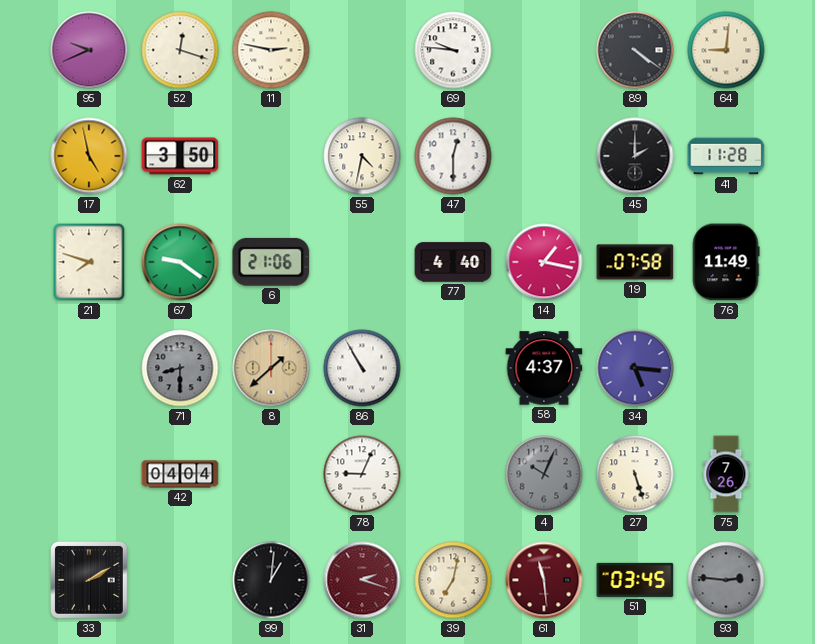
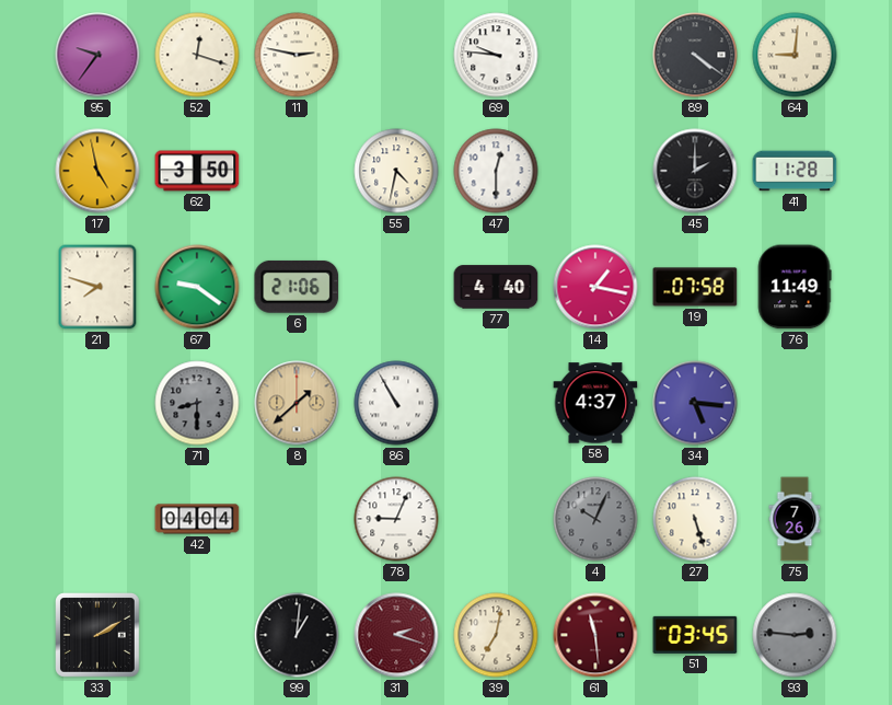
95: 9:41 -> 9:36
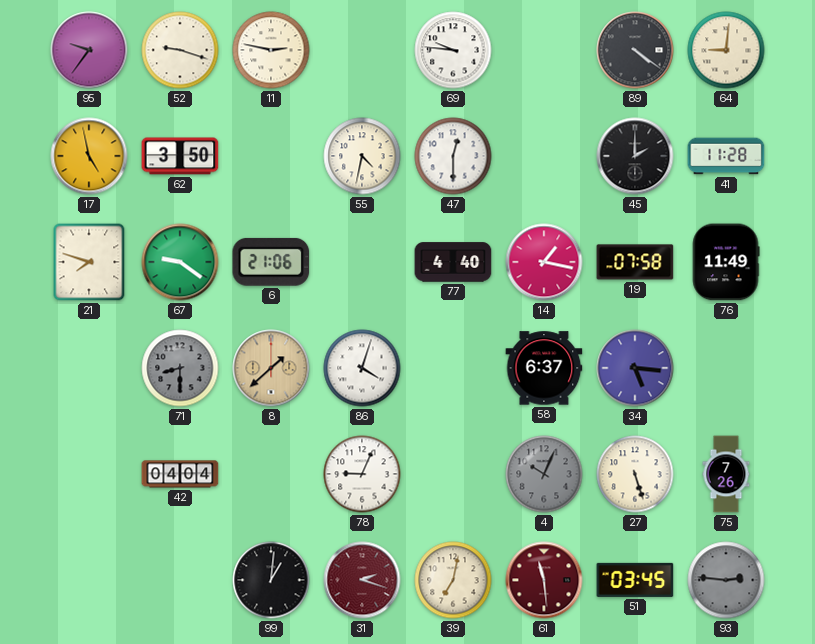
52: 12:18 -> 9:18
86: 10:55 -> 4:03
58: 4:37 -> 6:37
33: 2:10 -> none
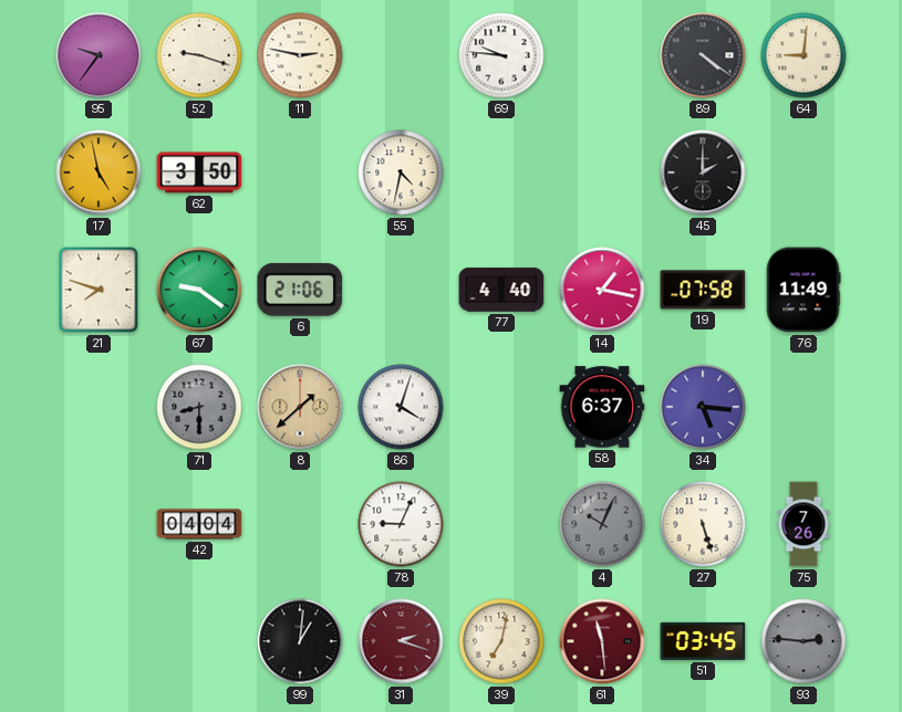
47: 12:30 -> none
41: 11:28 -> none
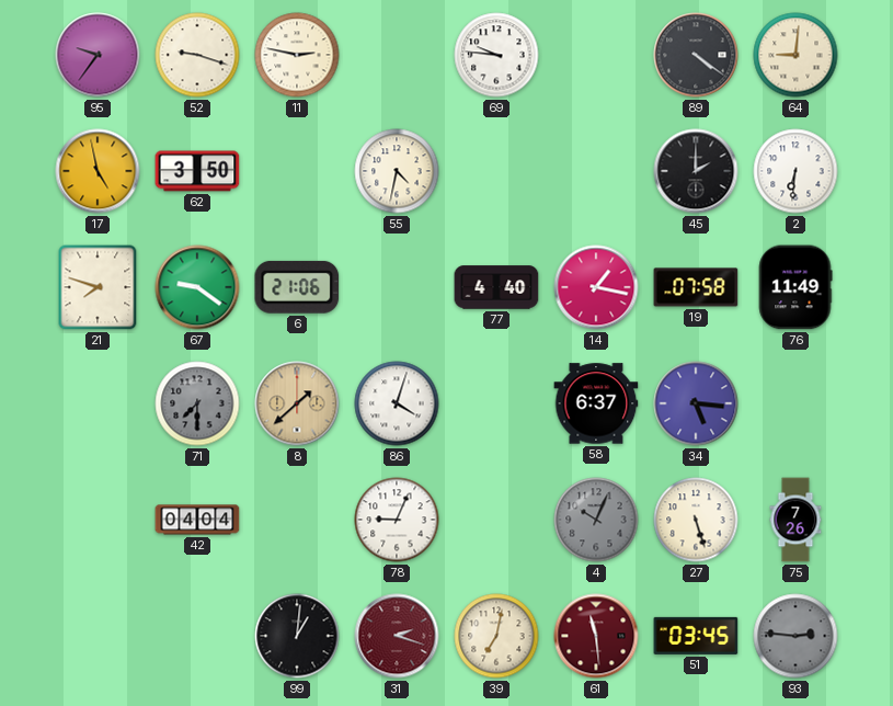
2: none -> 6:31
71: 8:30 -> 7:30
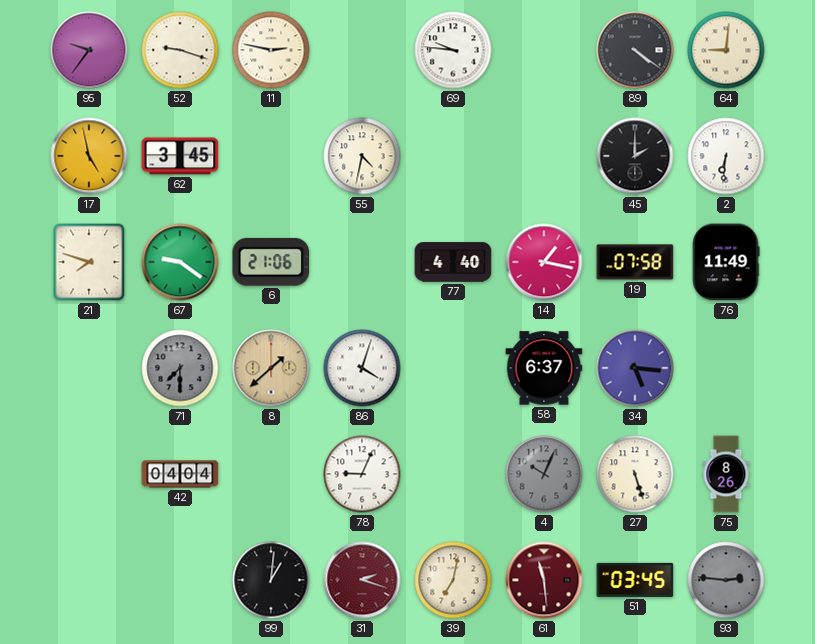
62: 3:50 -> 3:45
75: 7:26 -> 8:26
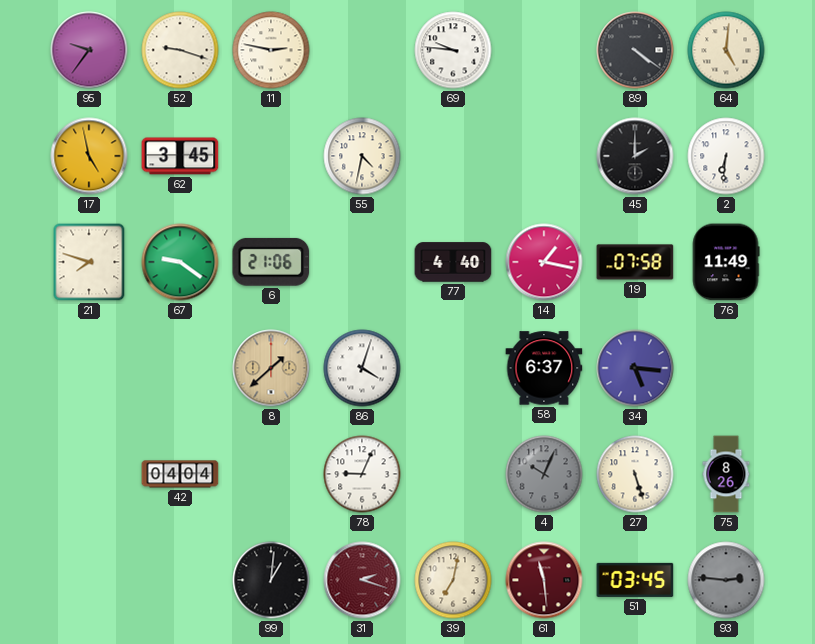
64: 9:01 -> 5:01
71: 7:30 -> none
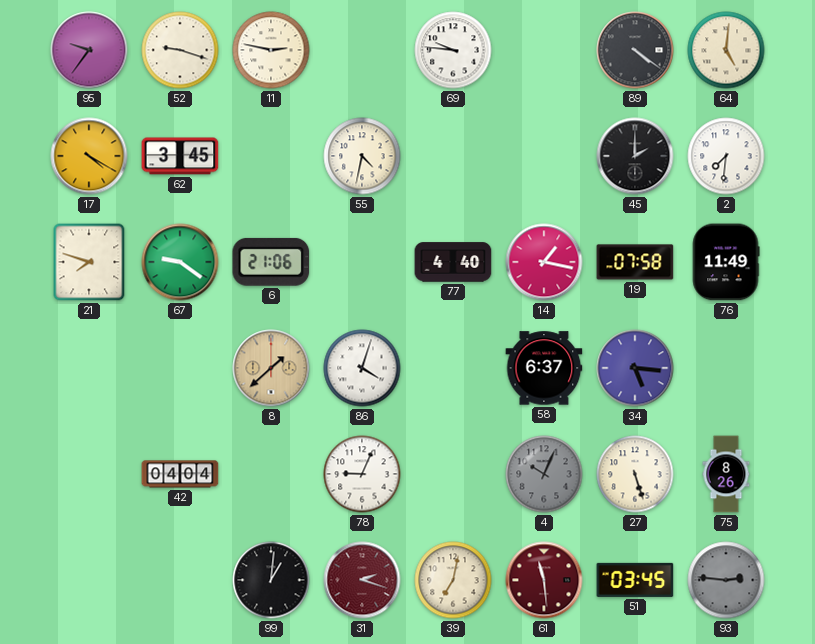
17: 4:58 -> 4:20
2: 6:31 -> 7:31
